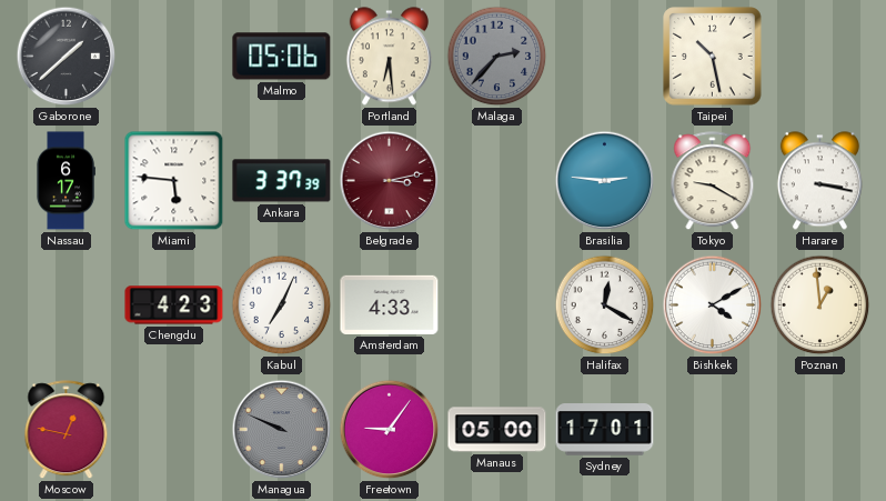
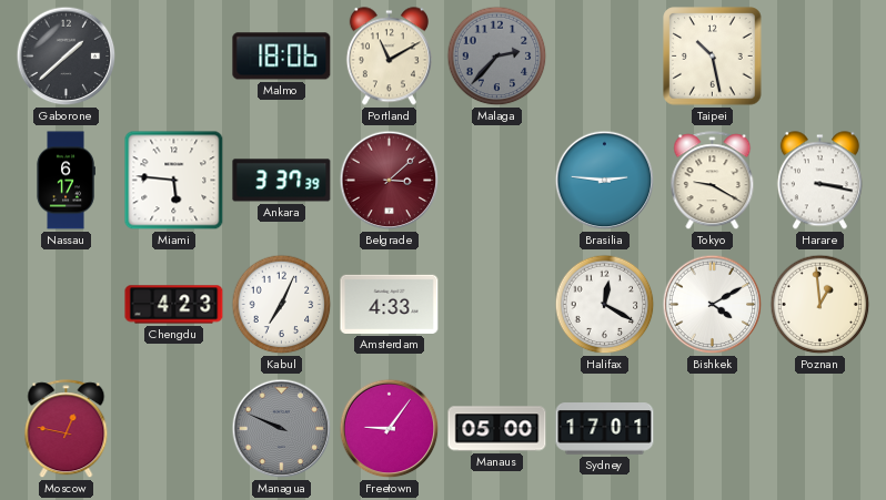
Malmo: 05:06 -> 18:06
Portland: 6:29 -> 11:10
Belgrade: 3:13 -> 3:08
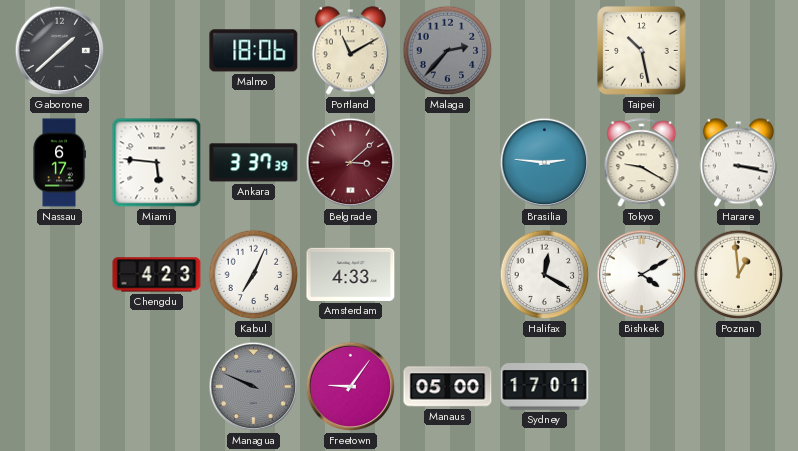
Moscow: 12:47 -> none
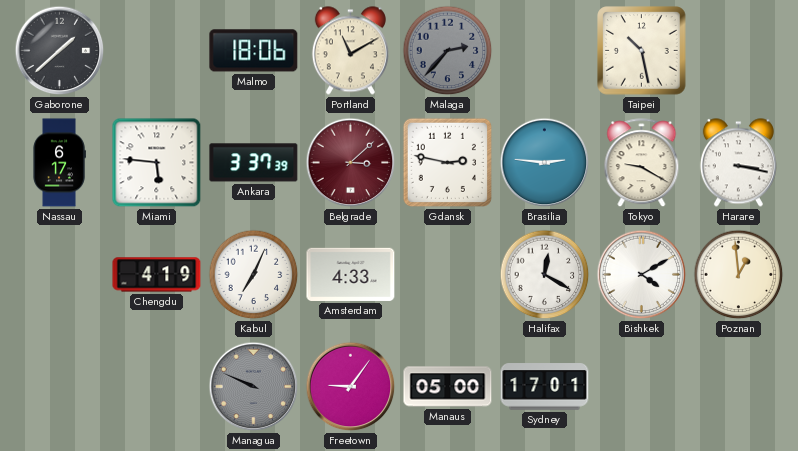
Gdansk: none -> 2:47
Chengdu: 4:23 -> 4:19
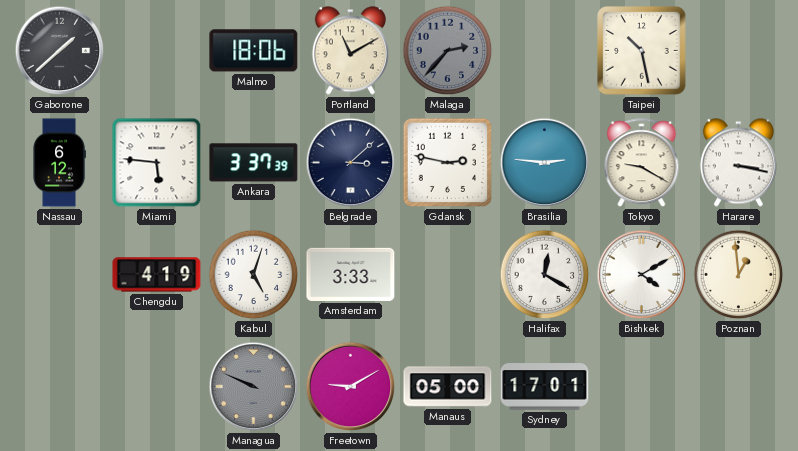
Nassau: 6:17 -> 6:12
Belgrade dial: burgundy -> navy
Kabul: 7:04 -> 5:03
Amsterdam: 4:33 -> 3:33
Freetown: 9:06 -> 9:10
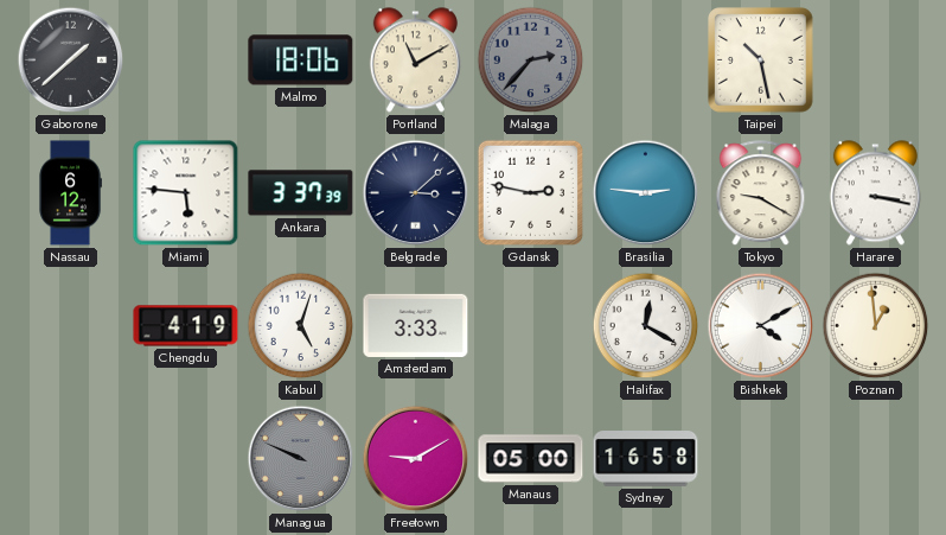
Sydney: 17:01 -> 16:58
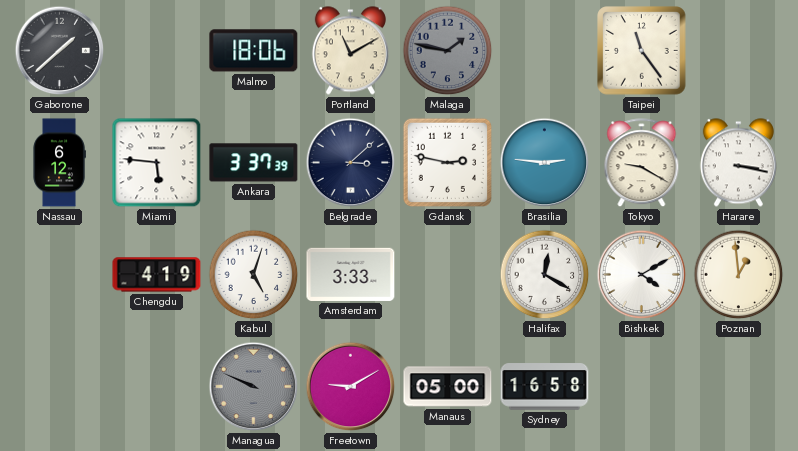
Malaga: 2:37 -> 1:47
Taipei: 10:28 -> 11:24
